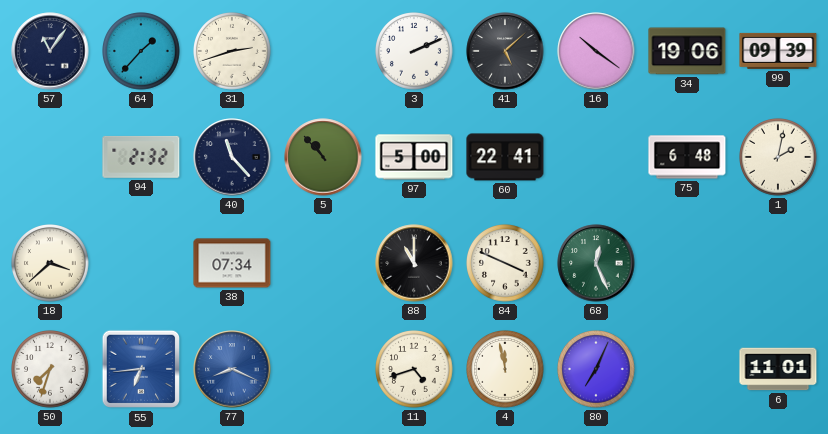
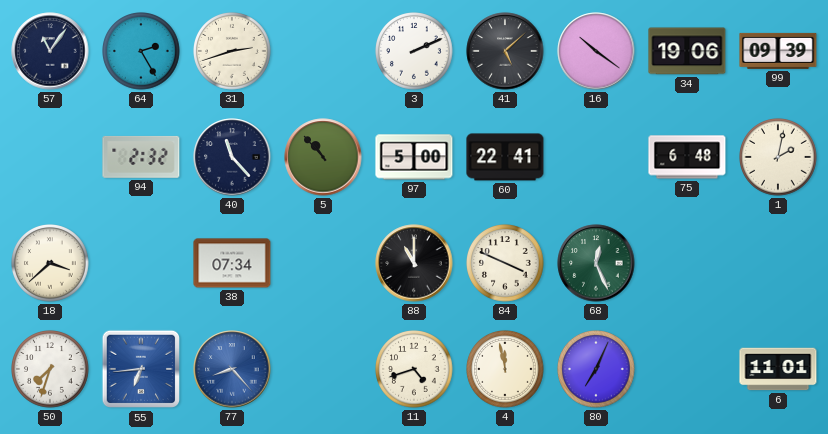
64: 1:37 -> 2:25
77: 8:19 -> 8:23
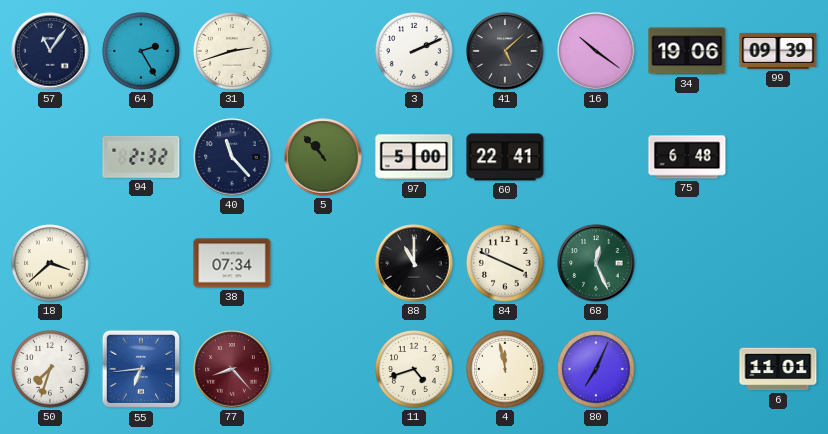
1: 2:02 -> none
77 dial: blue -> burgundy
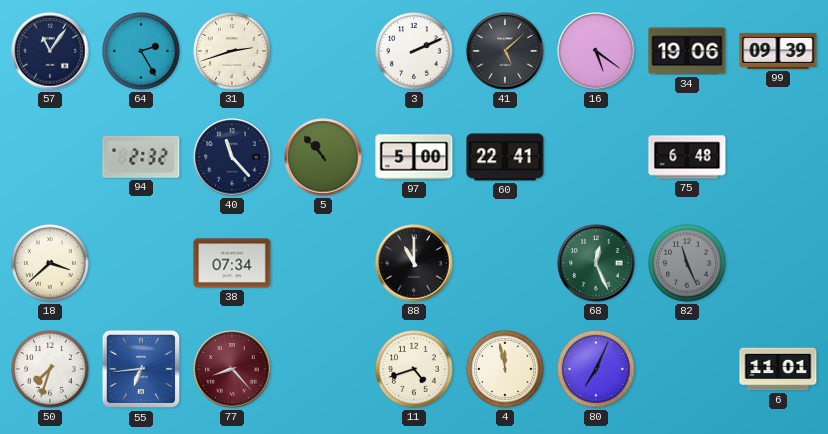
16: 10:21 -> 5:21
84: 3:49 -> none
82: none -> 11:26
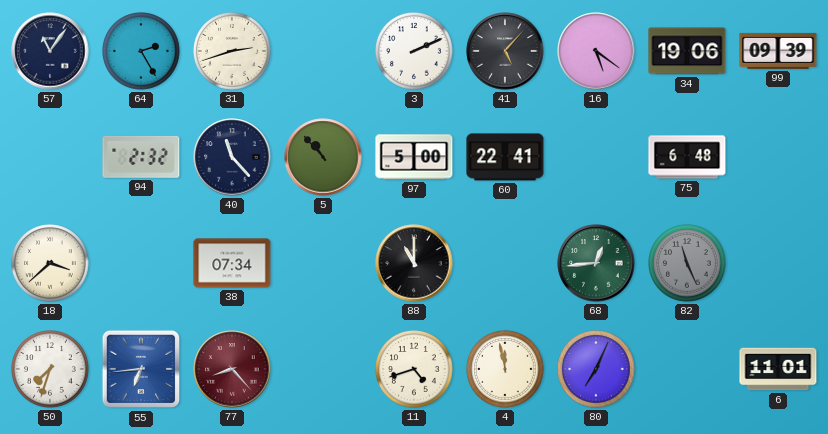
41: 5:08 -> 5:07
68: 12:26 -> 12:44
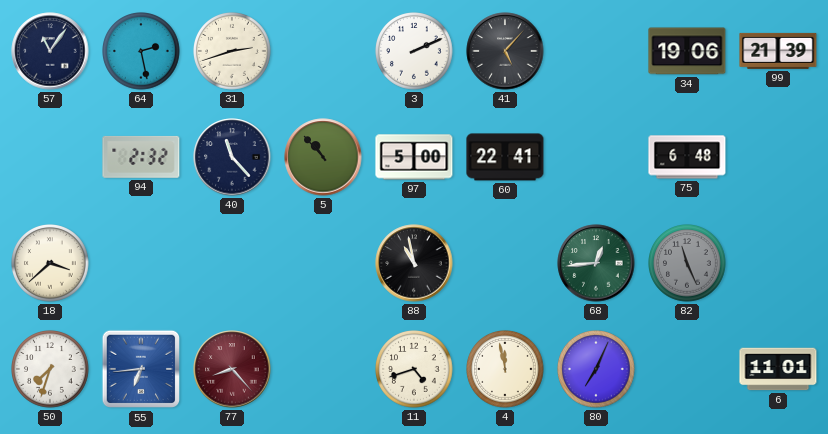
64: 2:25 -> 2:28
16: 5:21 -> none
99: 09:39 -> 21:39
38: 07:34 -> none
88: 11:00 -> 10:58
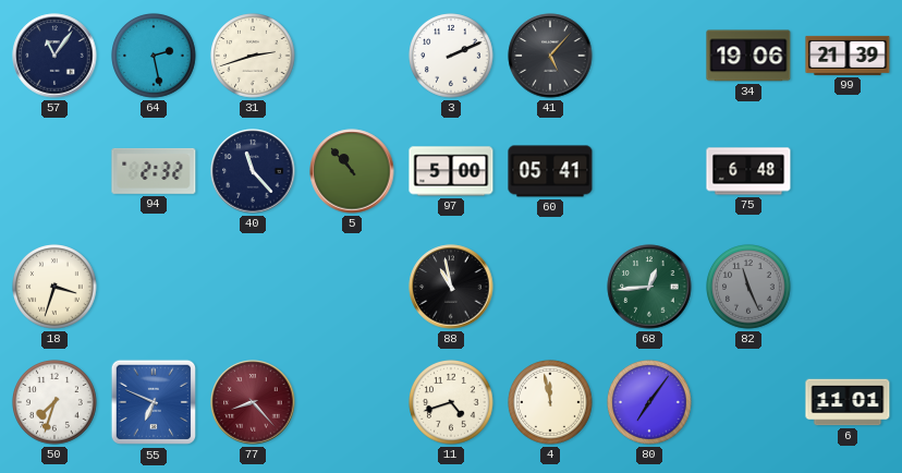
60: 22:41 -> 05:41
18: 3:38 -> 3:33
55: 6:44 -> 6:49
80: 7:04 -> 7:06
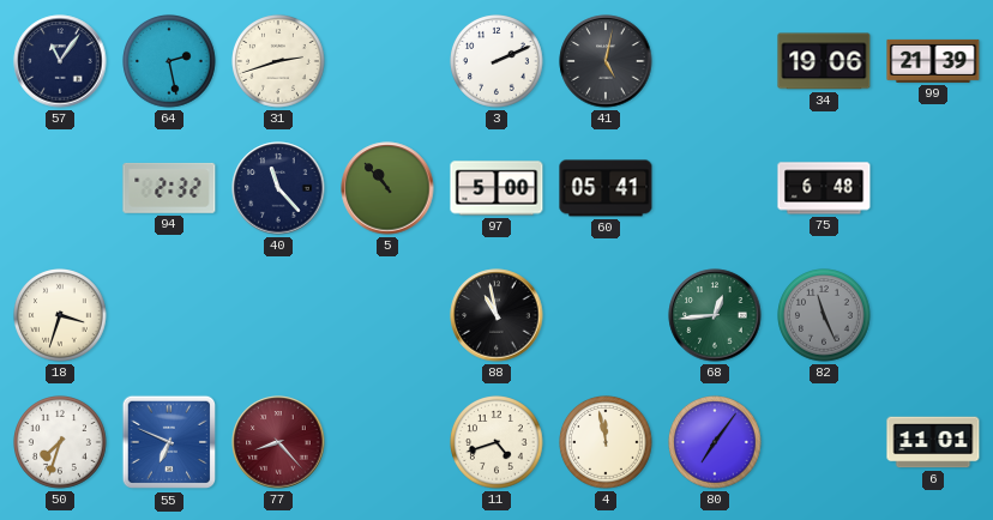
41: 5:07 -> 5:02
